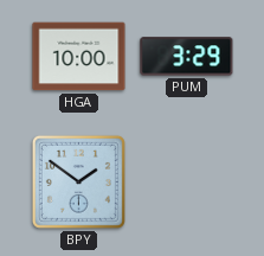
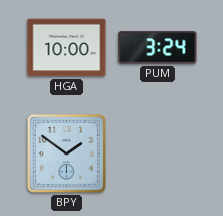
PUM: 3:29 -> 3:24
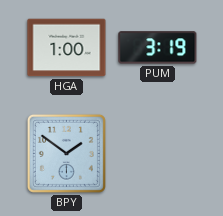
HGA: 10:00 -> 1:00
PUM: 3:24 -> 3:19
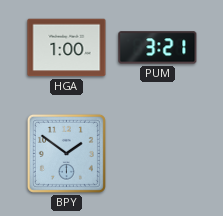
PUM: 3:19 -> 3:21
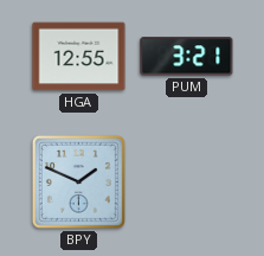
HGA: 1:00 -> 12:55
BPY: 1:51 -> 1:49
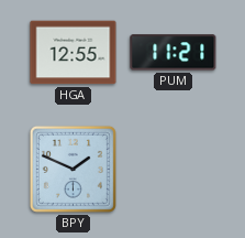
PUM: 3:21 -> 11:21
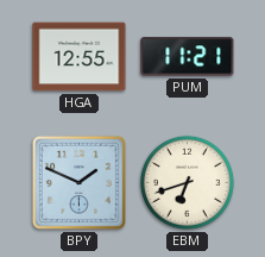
EBM: none -> 6:42
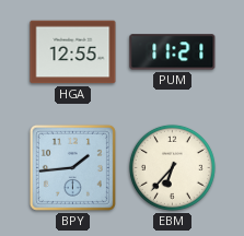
BPY: 1:49 -> 1:44
EBM: 6:42 -> 6:37
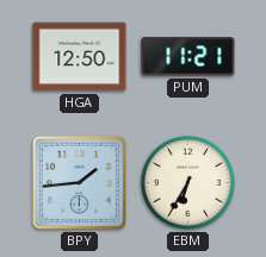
HGA: 12:55 -> 12:50
EBM: 6:37 -> 6:35
